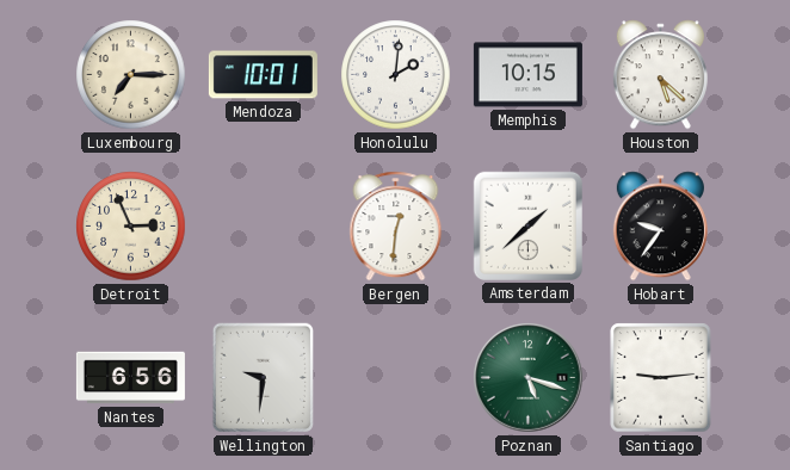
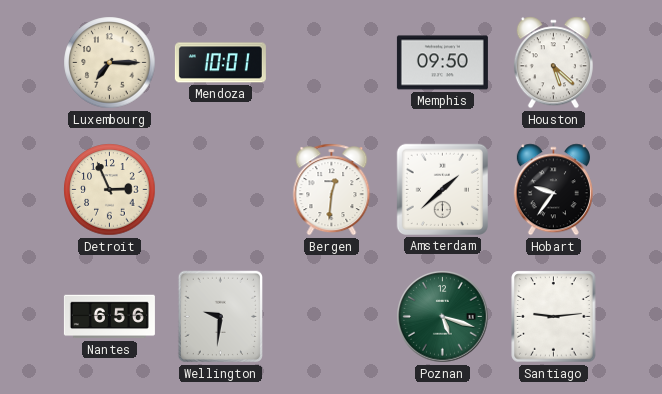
Honolulu: 2:01 -> none
Memphis: 10:15 -> 09:50
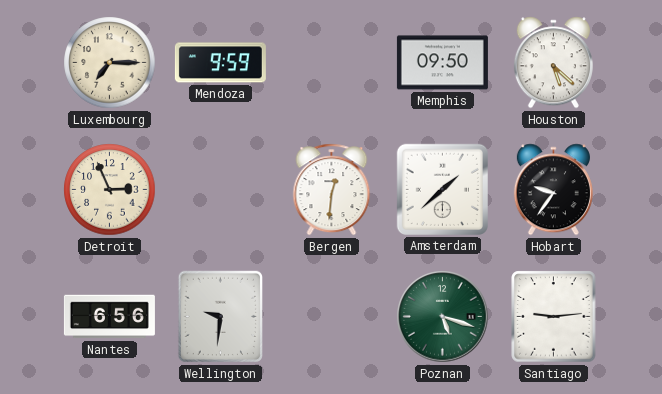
Mendoza: 10:01 -> 9:59
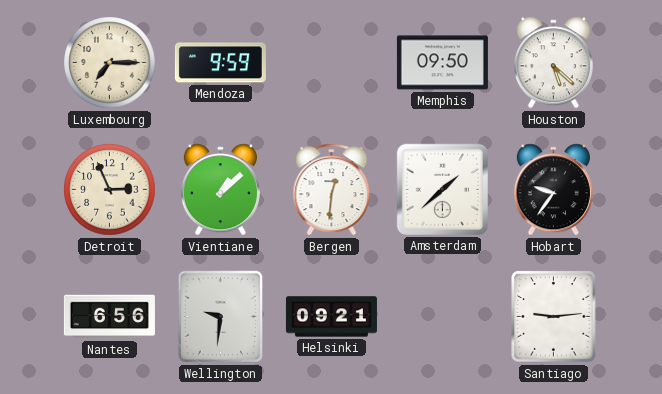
Vientiane: none -> 1:08
Helsinki: none -> 09:21
Poznan: 5:18 -> none
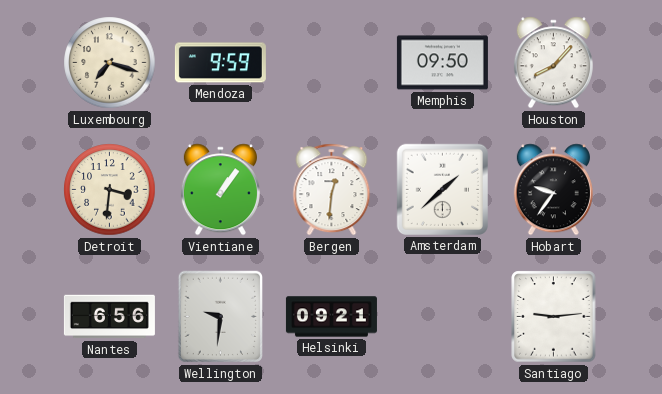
Luxembourg: 7:15 -> 7:18
Houston: 5:22 -> 8:07
Detroit: 2:56 -> 3:31
Vientiane: 1:08 -> 1:06
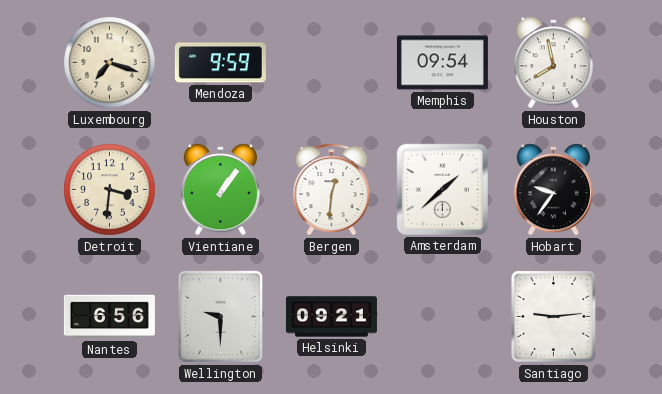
Memphis: 09:50 -> 09:54
Houston: 8:07 -> 7:58
Wellington: 9:31 -> 9:30
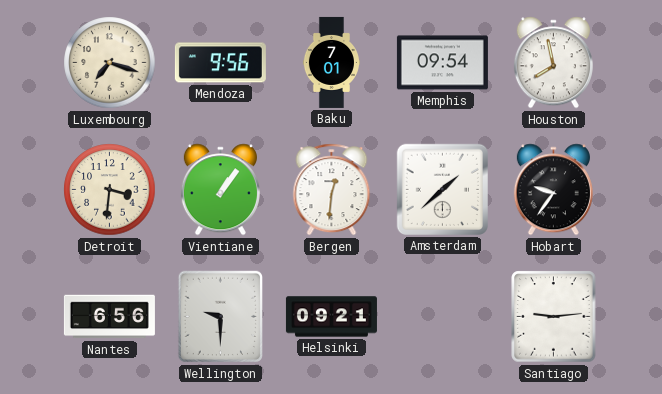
Mendoza: 9:59 -> 9:56
Baku: none -> 7:01
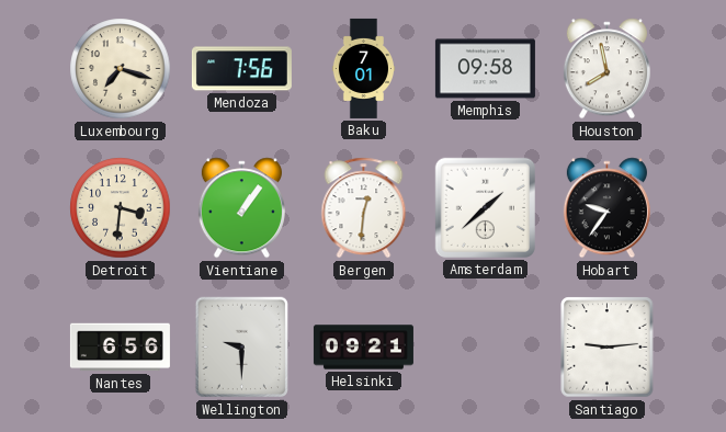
Mendoza: 9:56 -> 7:56
Memphis: 09:54 -> 09:58
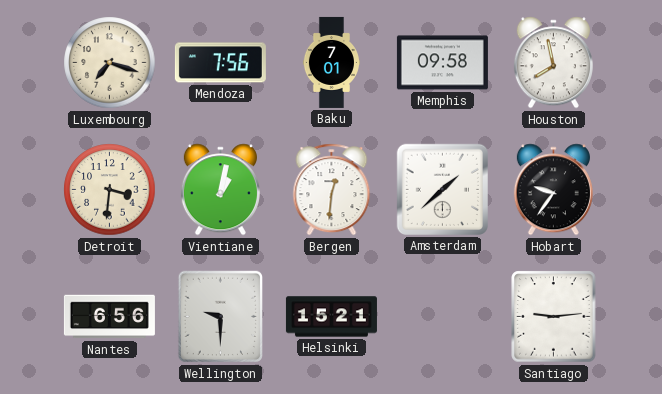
Vientiane: 1:06 -> 1:02
Helsinki: 09:21 -> 15:21
